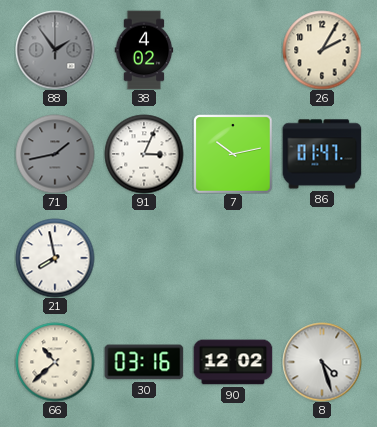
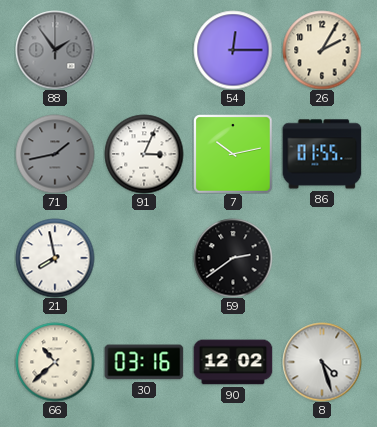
38: 4:02 -> none
54: none -> 12:15
86: 01:47 -> 01:55
59: none -> 2:39
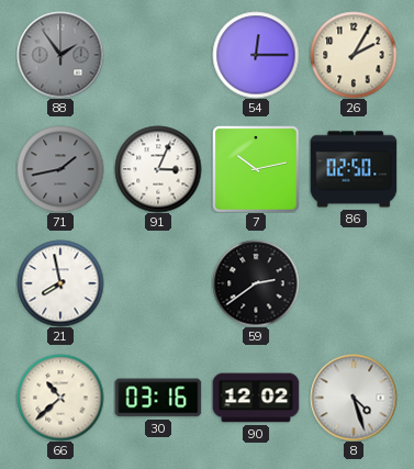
86: 01:55 -> 02:50
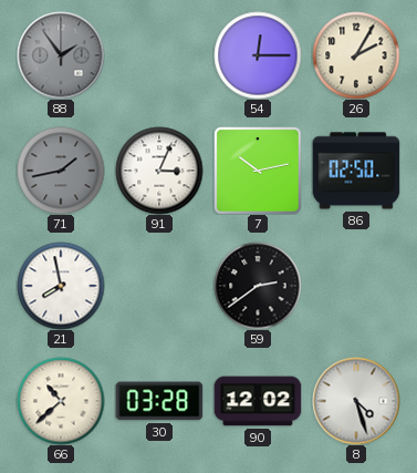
30: 03:16 -> 03:28
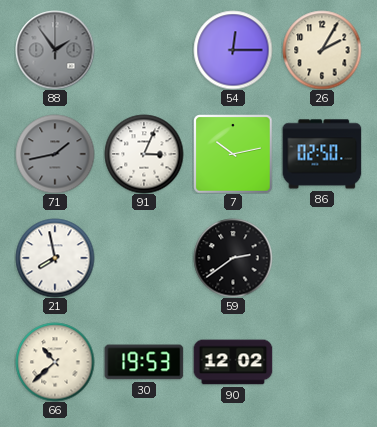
30: 03:28 -> 19:53
8: 4:27 -> none
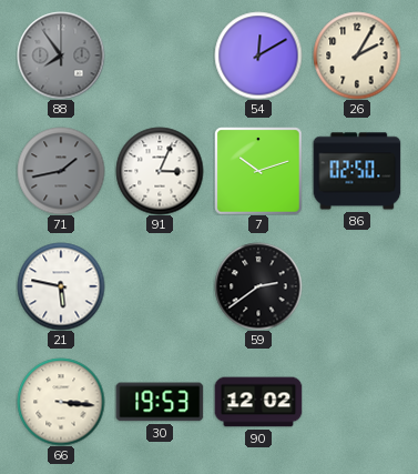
88: 1:54 -> 7:54
54: 12:15 -> 12:10
7: 10:13 -> 10:12
21: 7:58 -> 5:47
66: 10:38 -> 3:16
